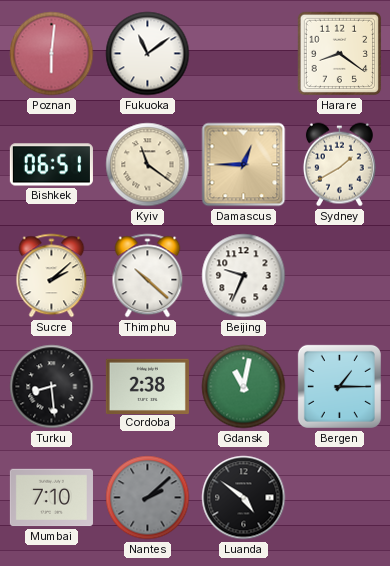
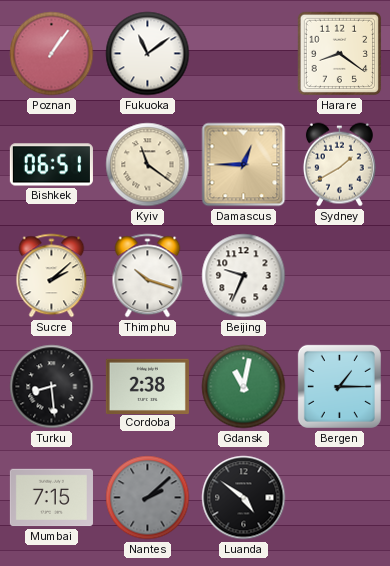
Poznan: 6:01 -> 1:06
Thimphu: 10:22 -> 10:18
Mumbai: 7:10 -> 7:15
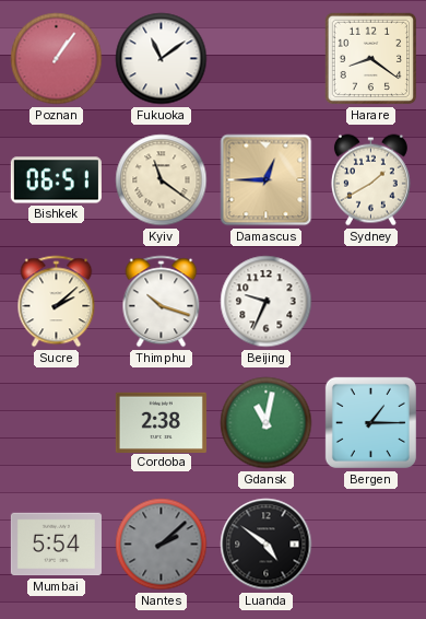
Turku: 8:29 -> none
Mumbai: 7:15 -> 5:54
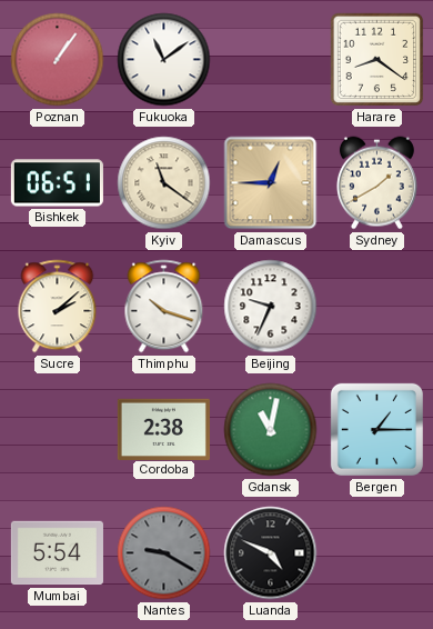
Nantes: 2:08 -> 9:20
Luanda: 4:51 -> 4:49
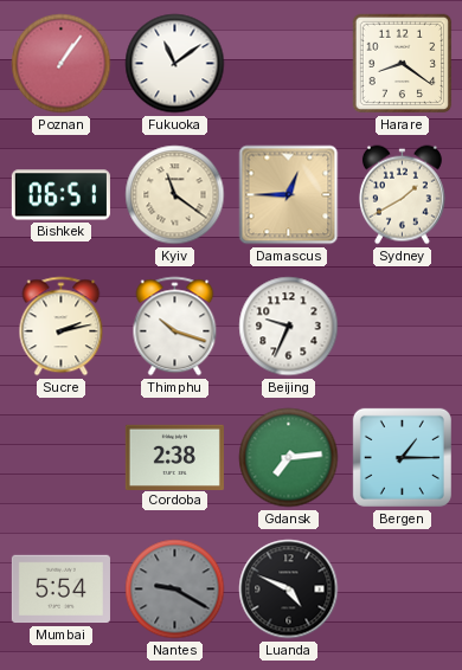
Sucre: 2:08 -> 2:13
Gdansk: 11:02 -> 7:14
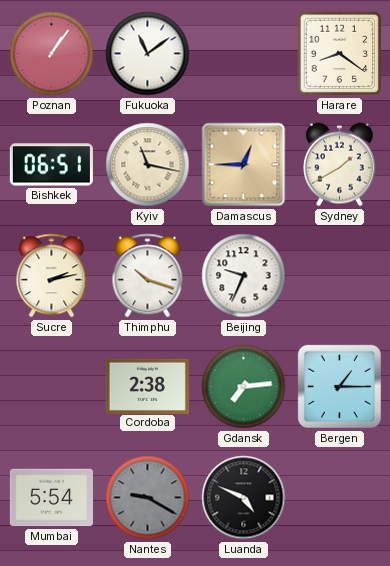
Kyiv: 11:21 -> 11:17
